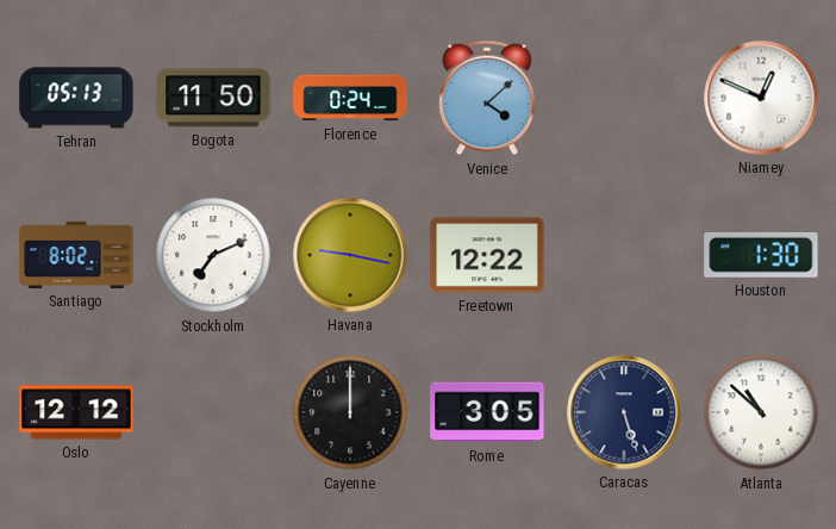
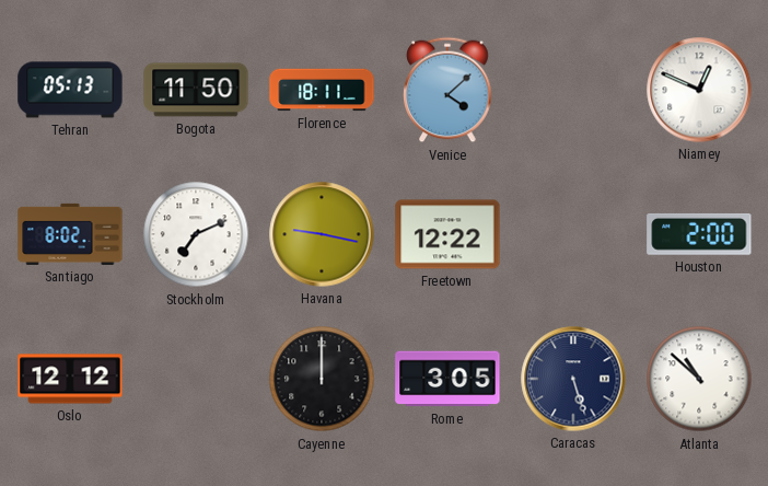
Florence: 0:24 -> 18:11
Houston: 1:30 -> 2:00
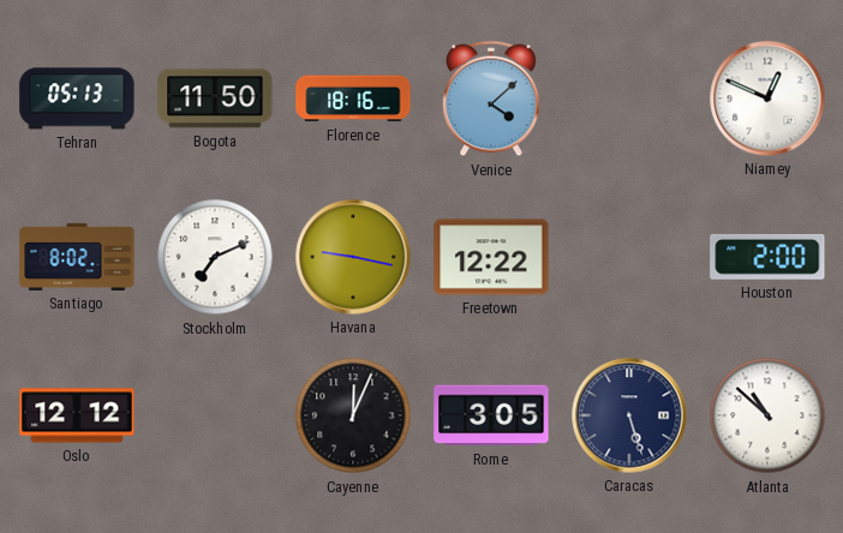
Florence: 18:11 -> 18:16
Cayenne: 12:00 -> 12:04
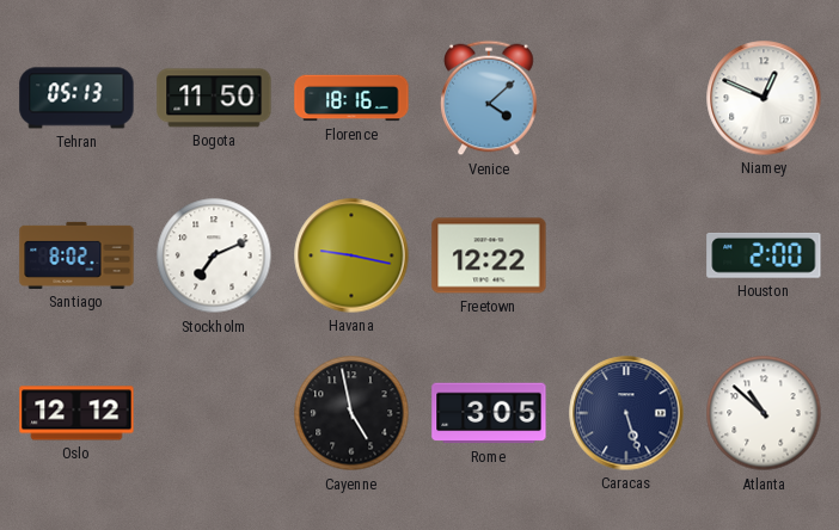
Cayenne: 12:04 -> 4:58
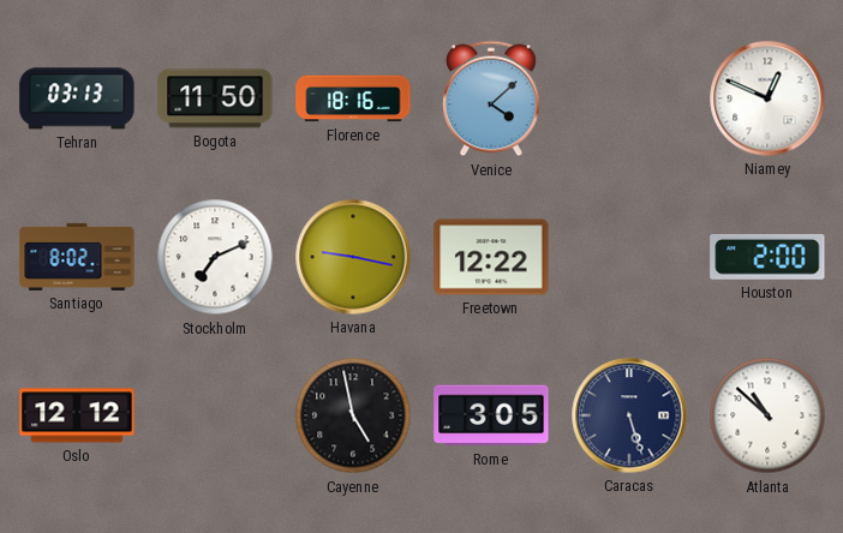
Tehran: 05:13 -> 03:13
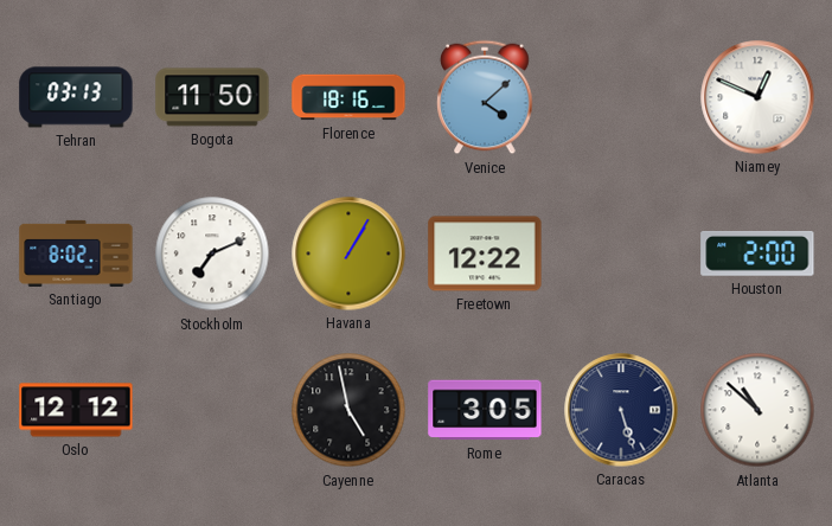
Havana: 9:17 -> 1:05
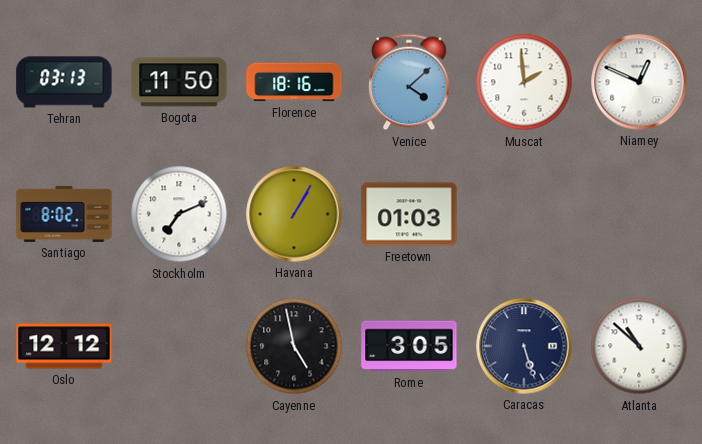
Muscat: none -> 1:59
Freetown: 12:22 -> 01:03
Houston: 2:00 -> none
